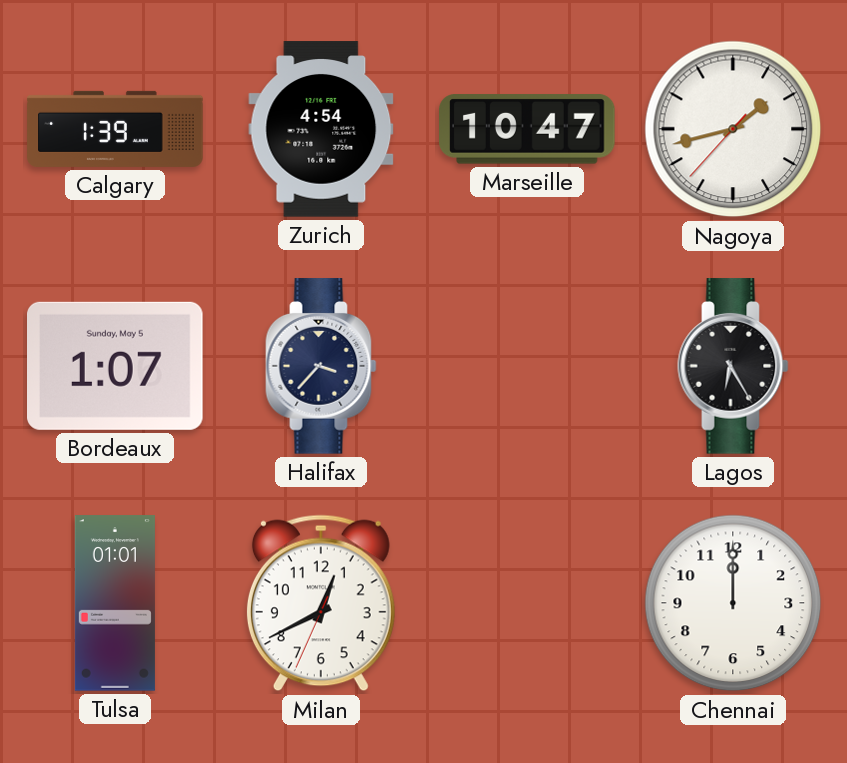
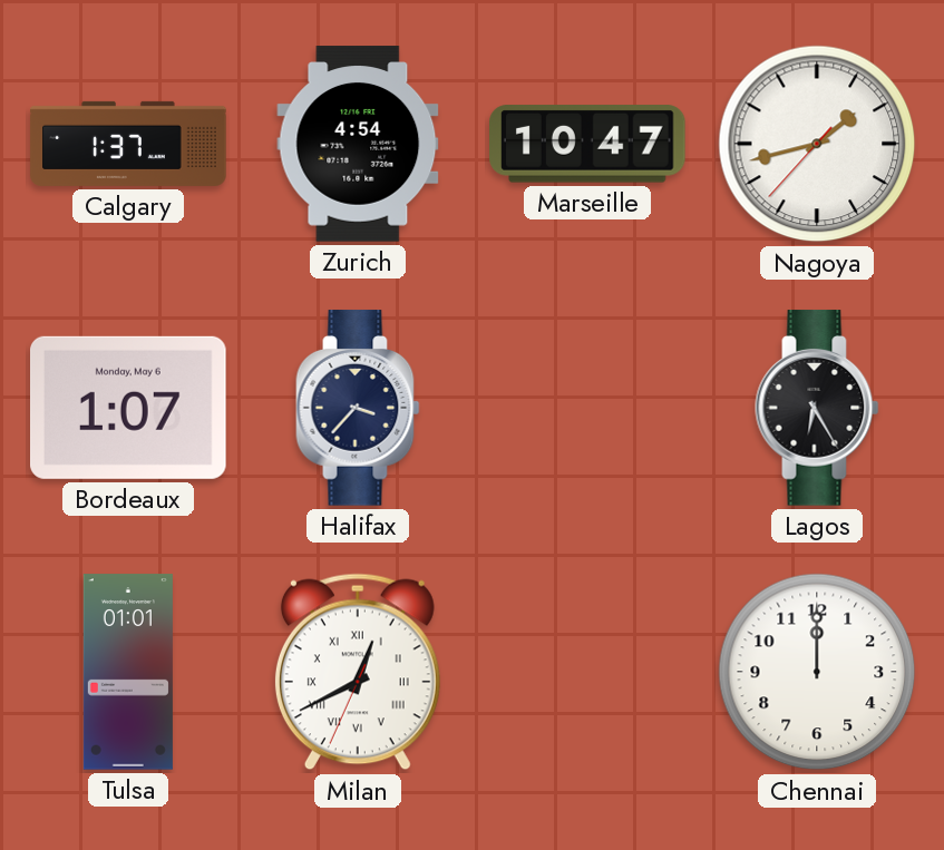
Calgary: 1:39 -> 1:37
Bordeaux date: Sunday, May 5 -> Monday, May 6
Milan numerals: Arabic -> Roman
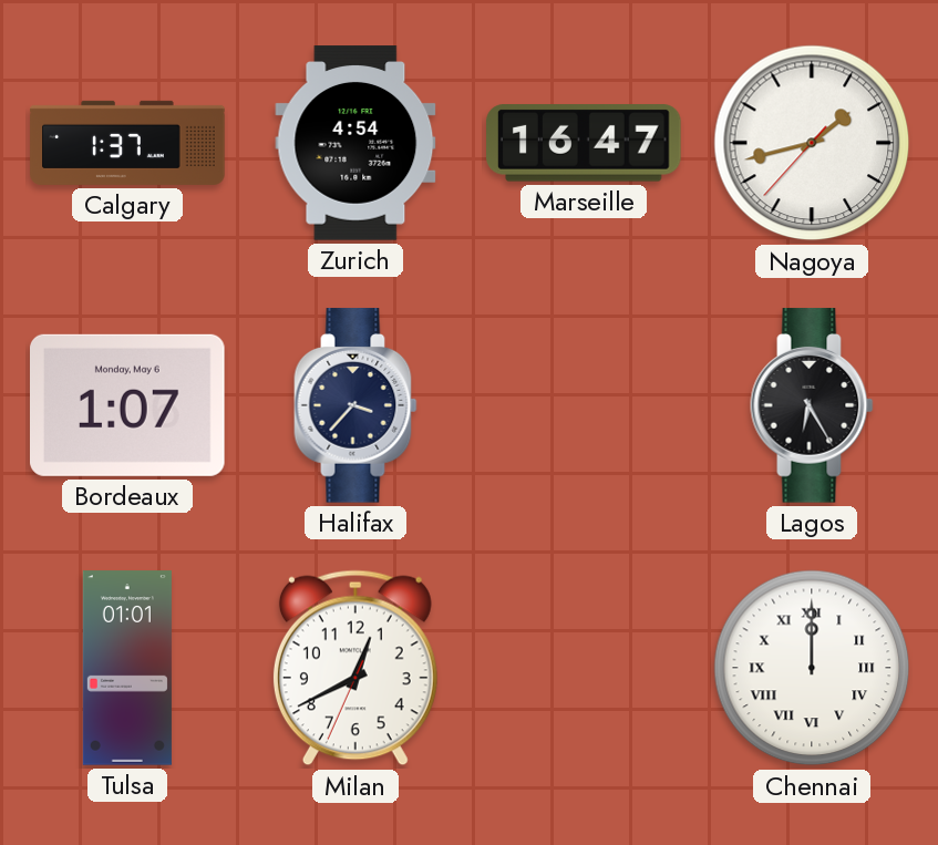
Marseille: 10:47 -> 16:47
Milan numerals: Roman -> Arabic
Chennai numerals: Arabic -> Roman
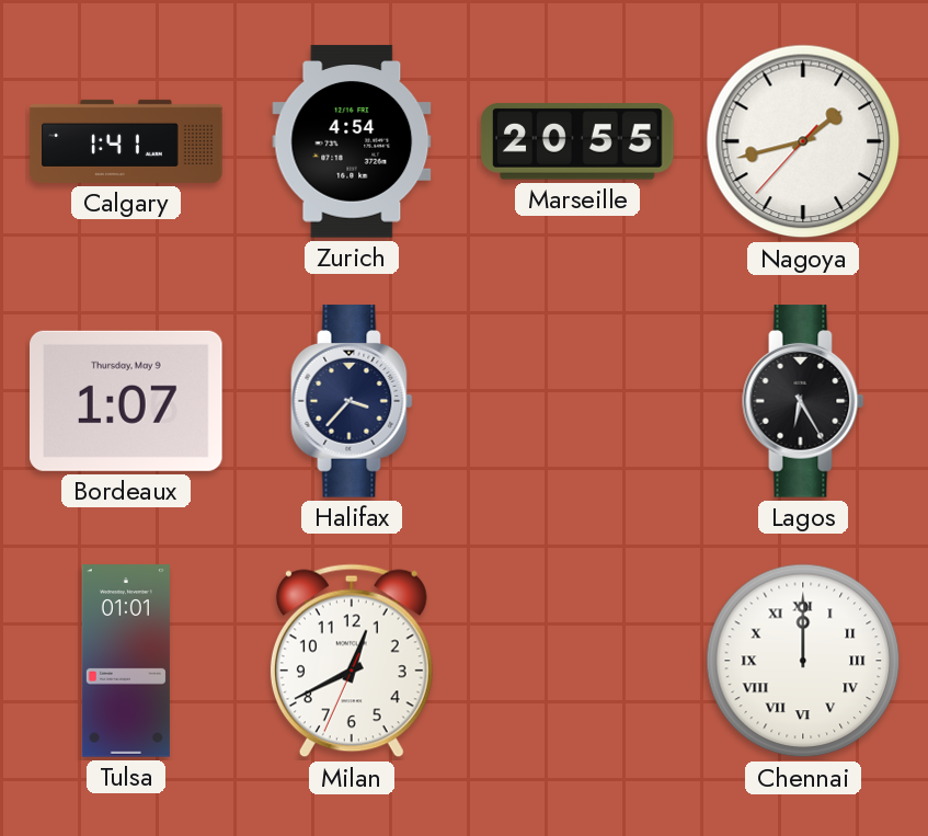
Calgary: 1:37 -> 1:41
Marseille: 16:47 -> 20:55
Bordeaux date: Monday, May 6 -> Thursday, May 9
